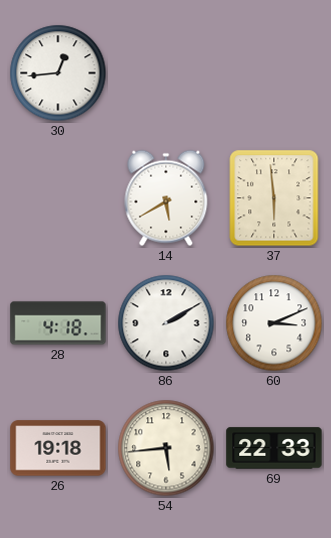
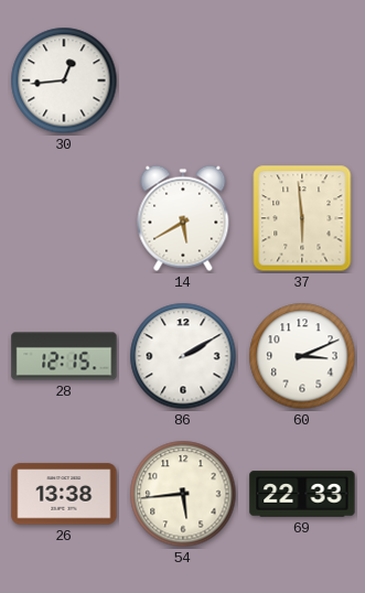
28: 4:18 -> 12:15
26: 19:18 -> 13:38
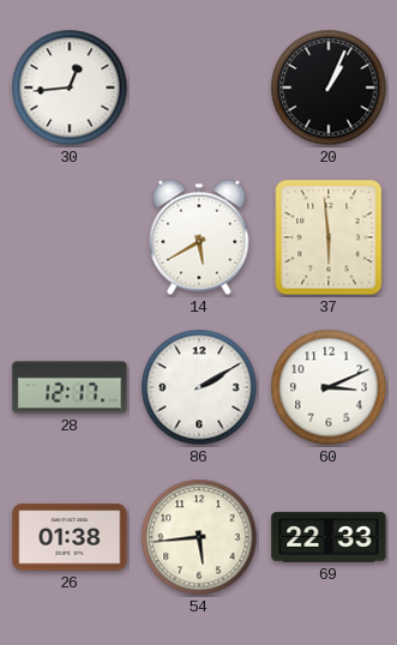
20: none -> 1:04
28: 12:15 -> 12:17
26: 13:38 -> 01:38
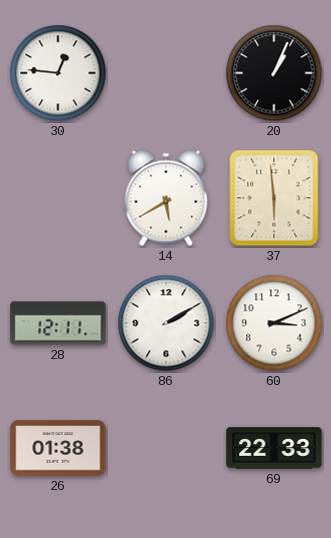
30: 12:44 -> 12:46
28: 12:17 -> 12:11
54: 5:44 -> none
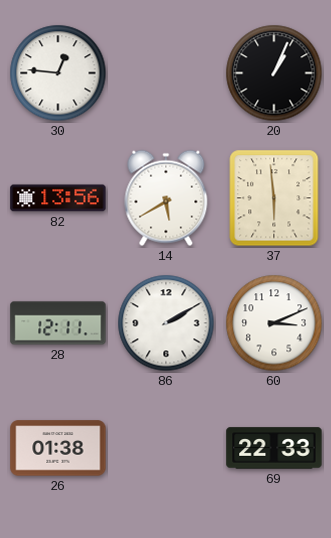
82: none -> 13:56
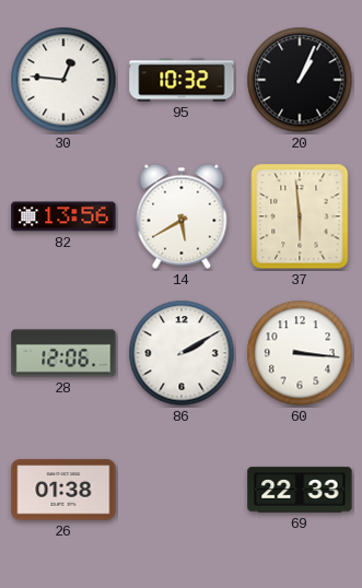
95: none -> 10:32
28: 12:11 -> 12:06
60: 3:11 -> 3:16
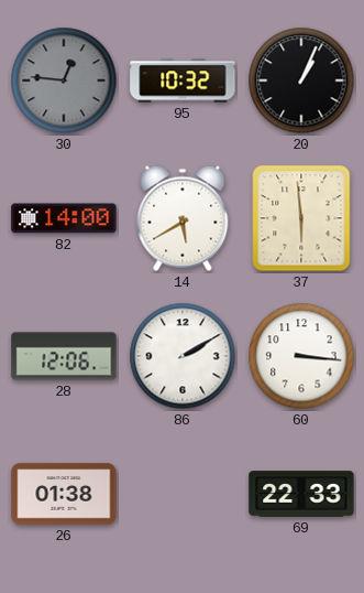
30 dial: white -> grey
82: 13:56 -> 14:00
